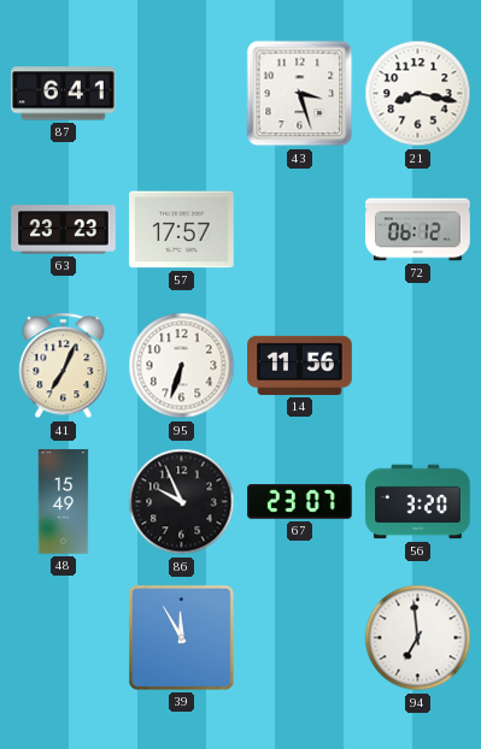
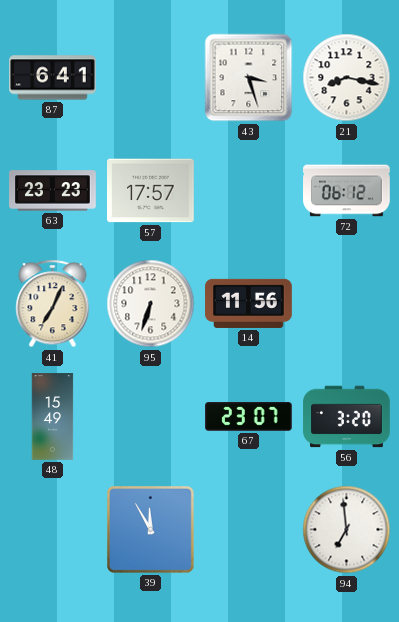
86: 9:56 -> none
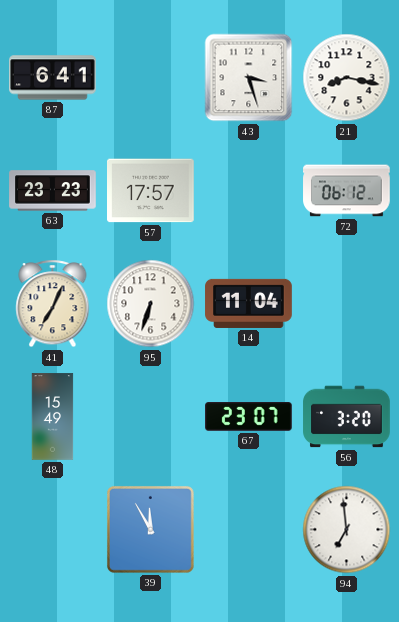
14: 11:56 -> 11:04
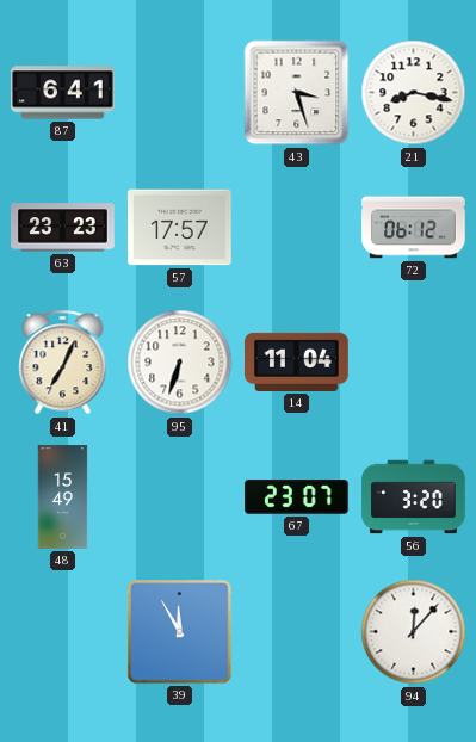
94: 6:59 -> 12:07
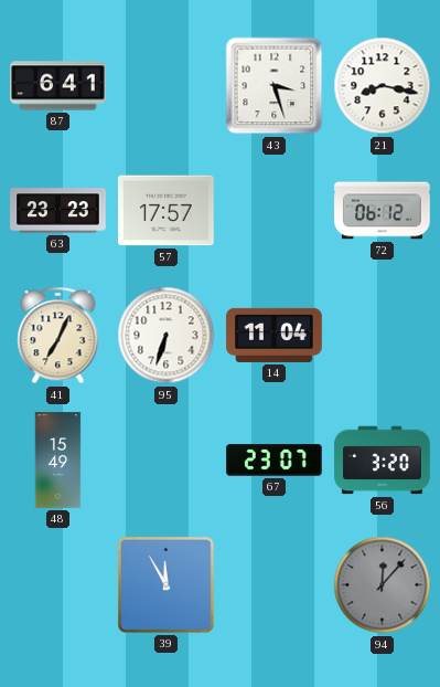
94 dial: white -> grey
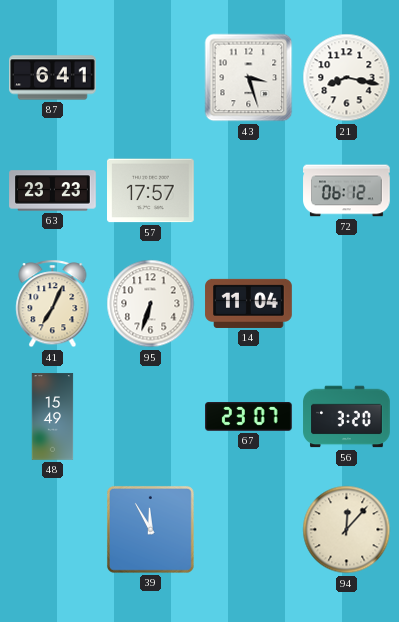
94 dial: grey -> cream
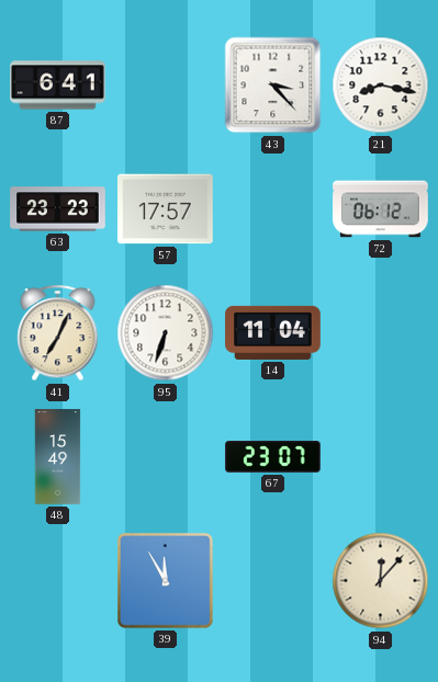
43: 3:27 -> 3:23
56: 3:20 -> none
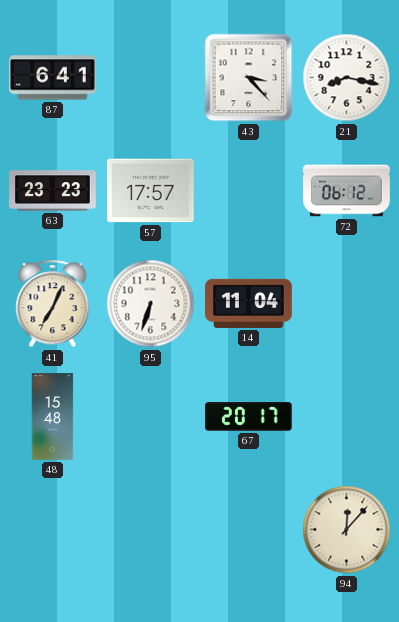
48: 15:49 -> 15:48
67: 23:07 -> 20:17
39: 11:55 -> none
